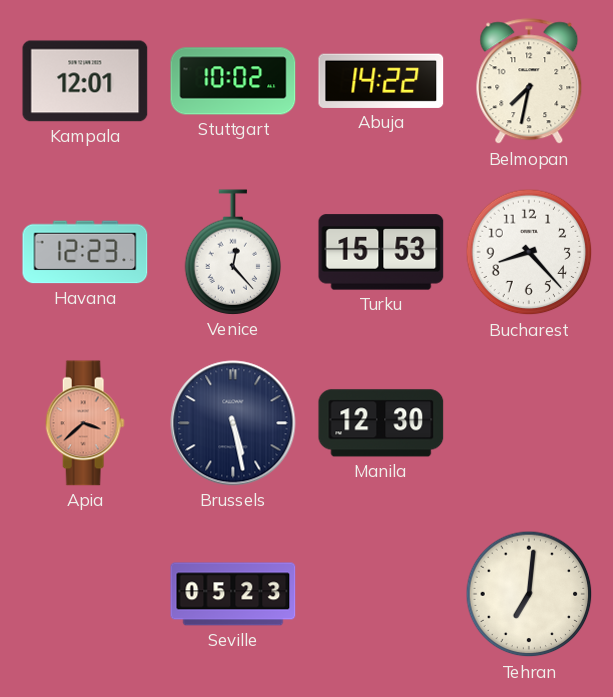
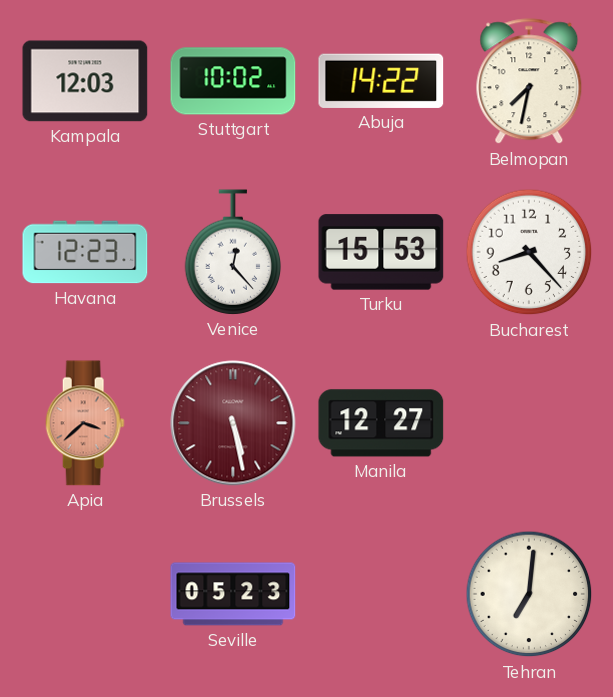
Kampala: 12:01 -> 12:03
Brussels dial: navy -> burgundy
Manila: 12:30 -> 12:27
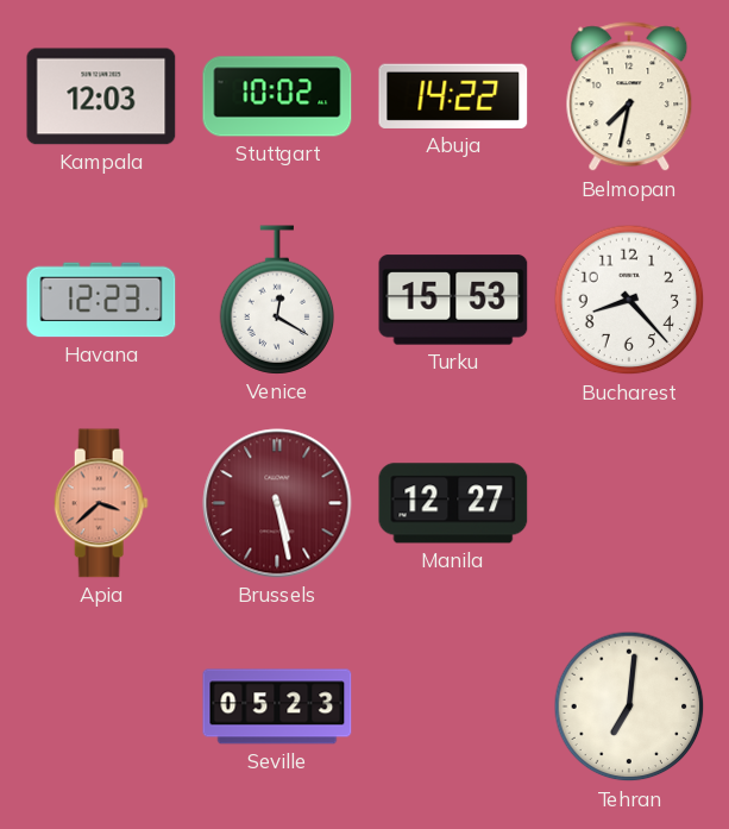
Venice: 12:23 -> 12:20
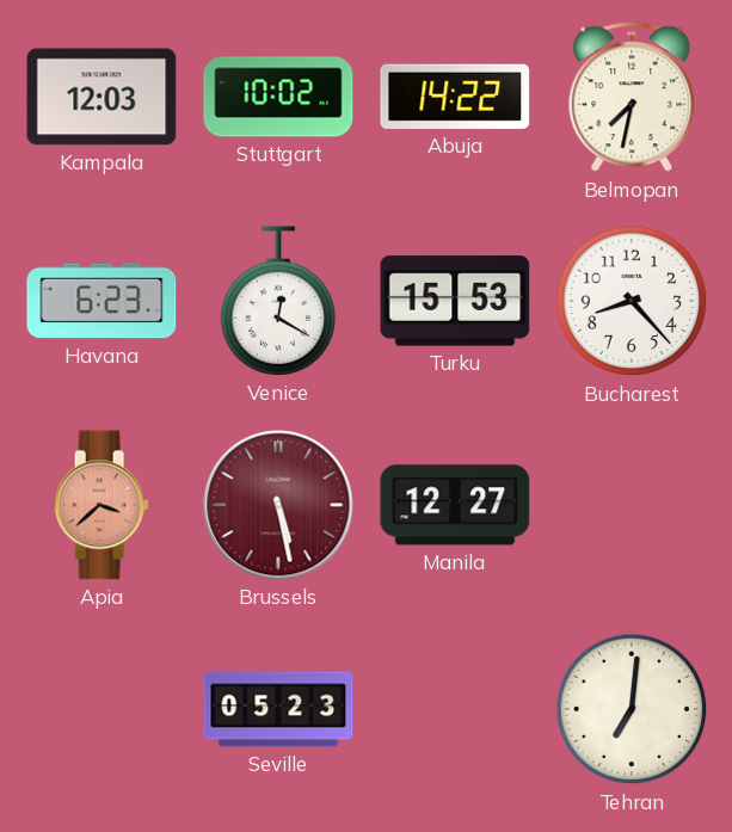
Havana: 12:23 -> 6:23
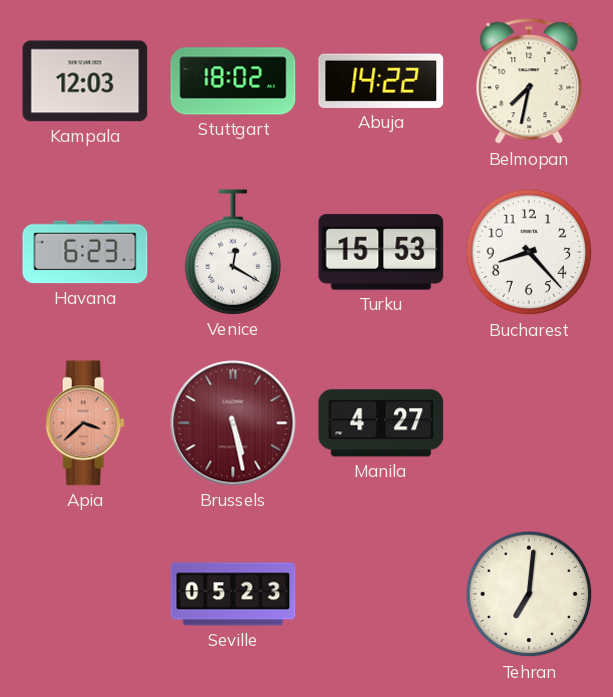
Stuttgart: 10:02 -> 18:02
Manila: 12:27 -> 4:27
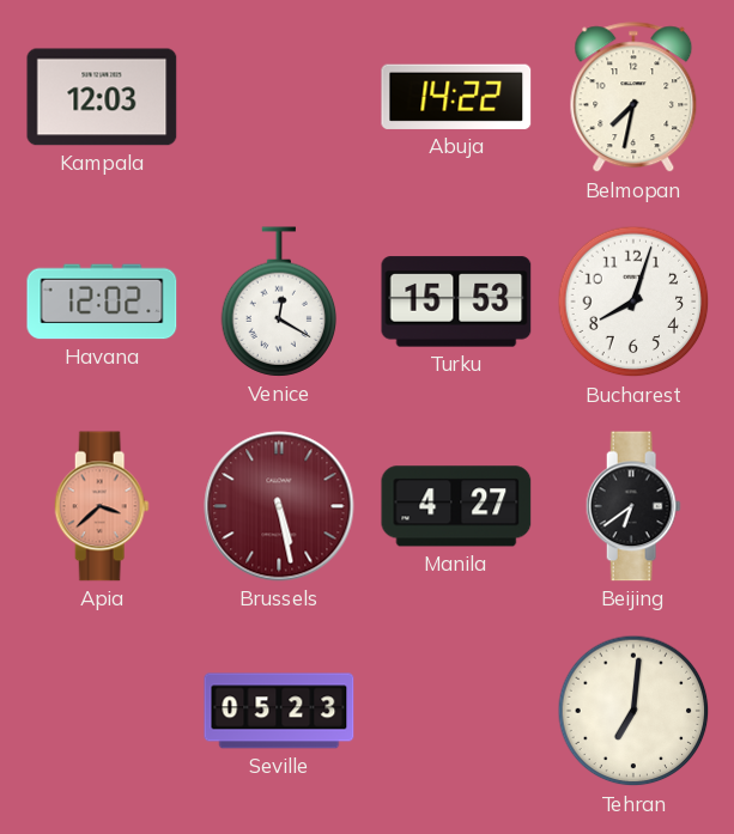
Stuttgart: 18:02 -> none
Havana: 6:23 -> 12:02
Bucharest: 8:23 -> 8:03
Beijing: none -> 6:39
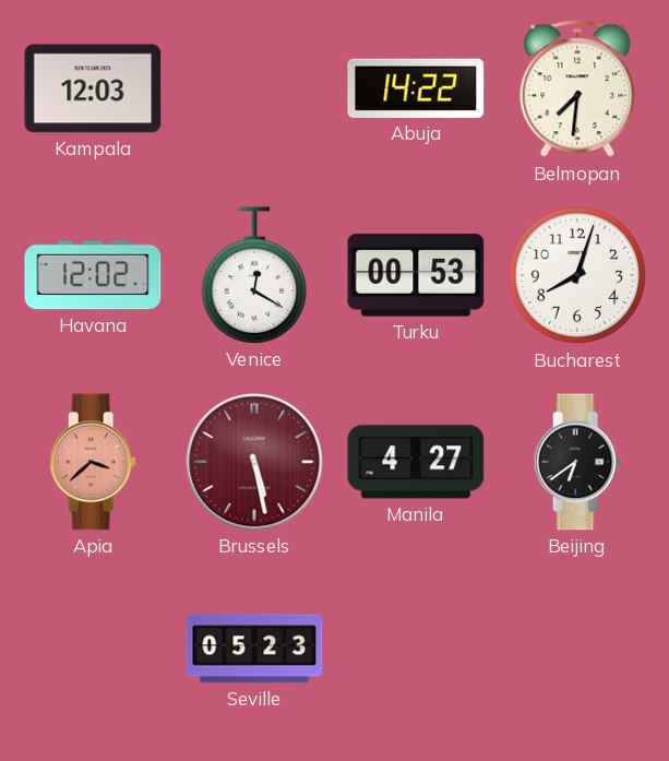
Belmopan: 7:32 -> 7:31
Turku: 15:53 -> 00:53
Tehran: 7:01 -> none
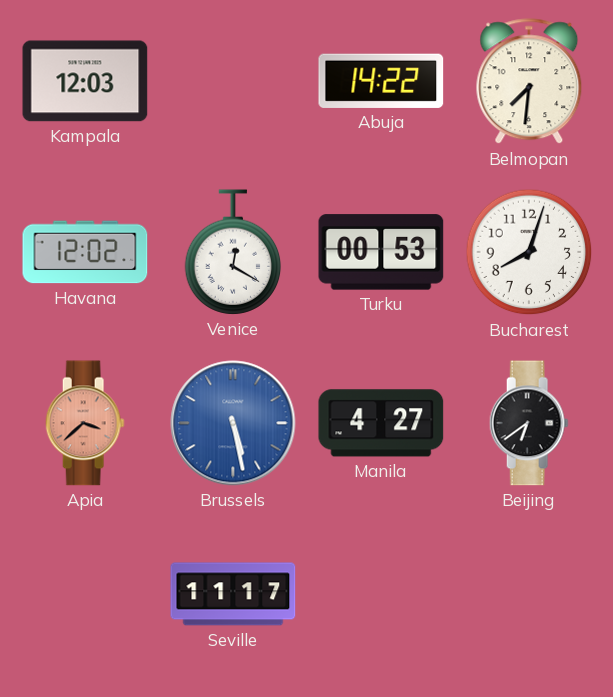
Brussels dial: burgundy -> blue
Seville: 05:23 -> 11:17
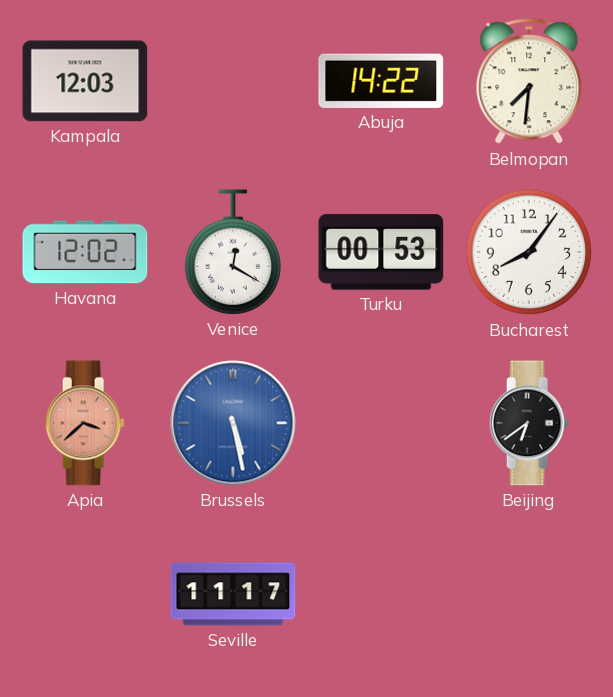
Bucharest: 8:03 -> 8:06
Manila: 4:27 -> none
